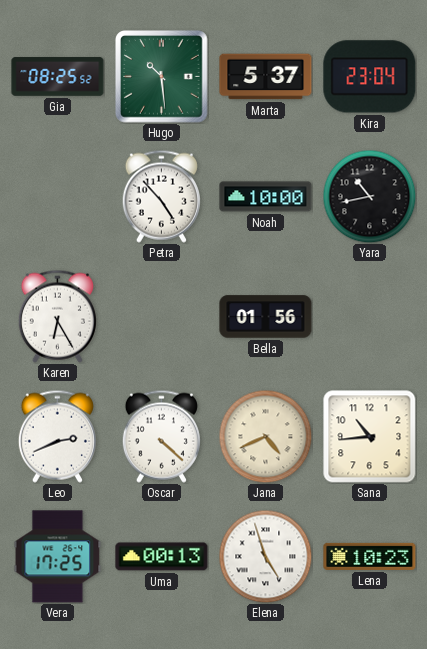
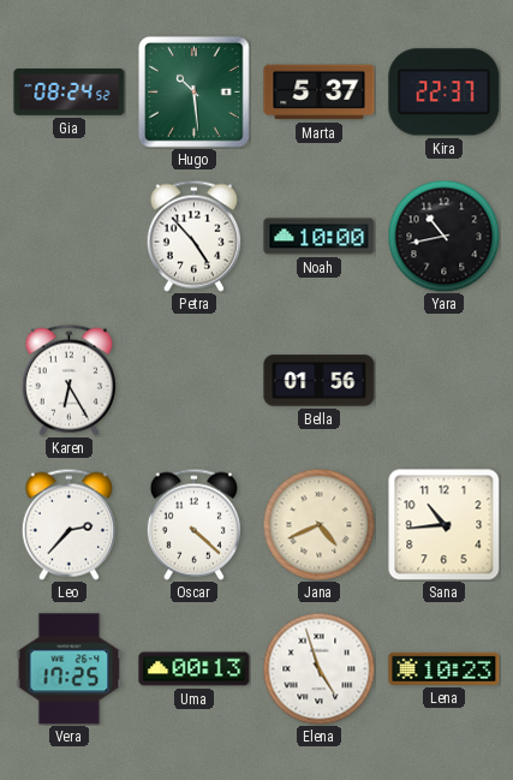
Gia: 08:25 -> 08:24
Kira: 23:04 -> 22:37
Leo: 2:41 -> 2:37
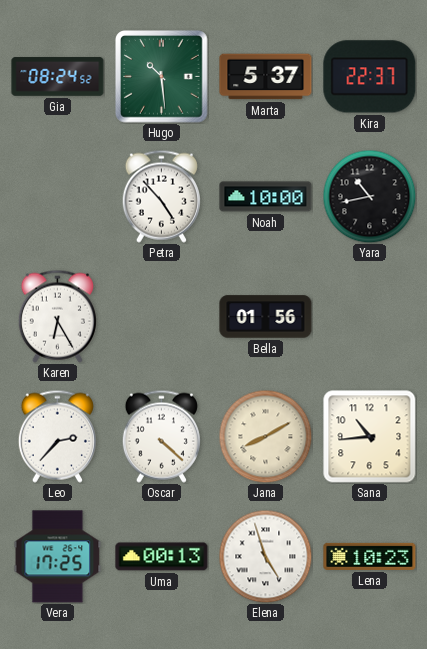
Jana: 4:41 -> 8:10
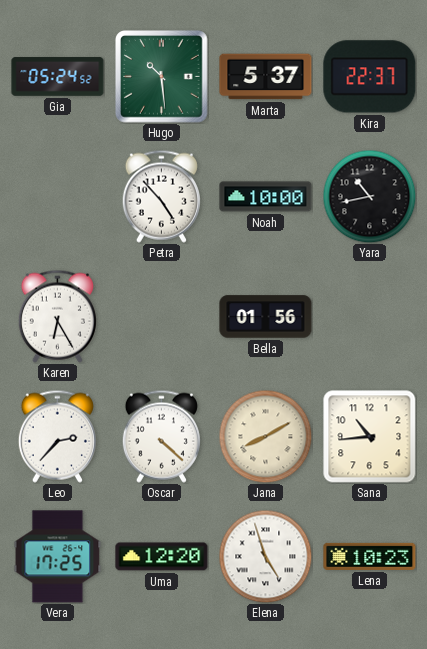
Gia: 08:24 -> 05:24
Uma: 00:13 -> 12:20
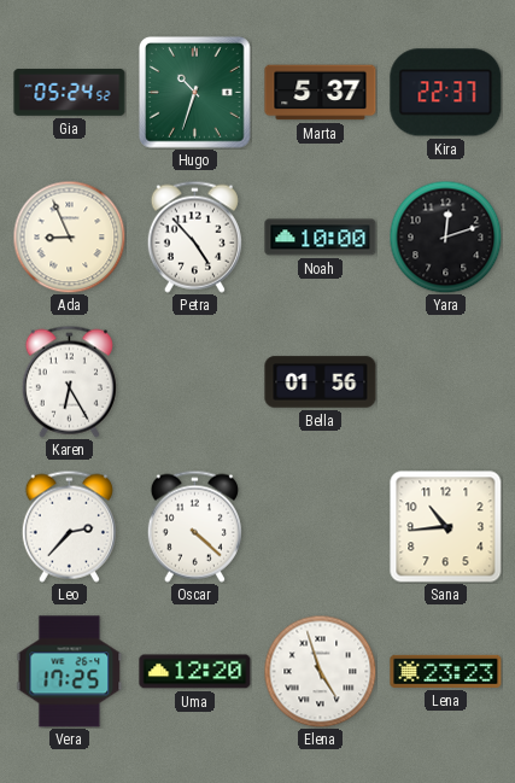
Hugo: 10:29 -> 10:33
Ada: none -> 8:56
Yara: 10:43 -> 12:12
Jana: 8:10 -> none
Lena: 10:23 -> 23:23
